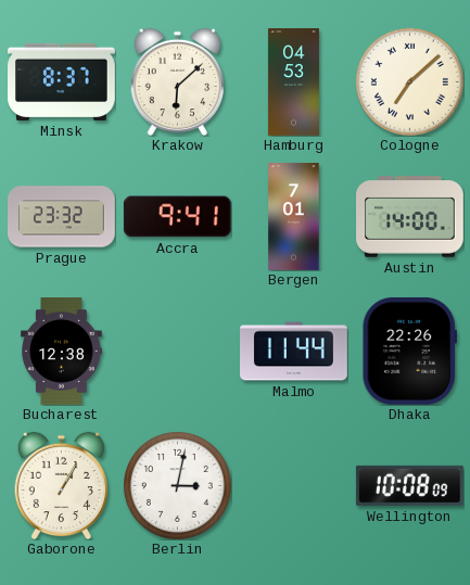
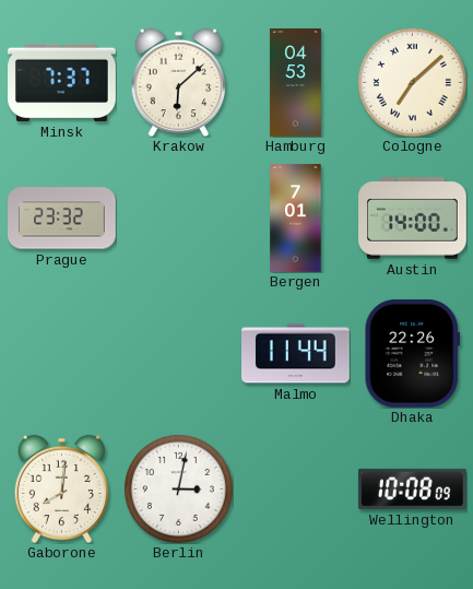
Minsk: 8:37 -> 7:37
Accra: 9:41 -> none
Bucharest: 12:38 -> none
Gaborone: 1:05 -> 8:01
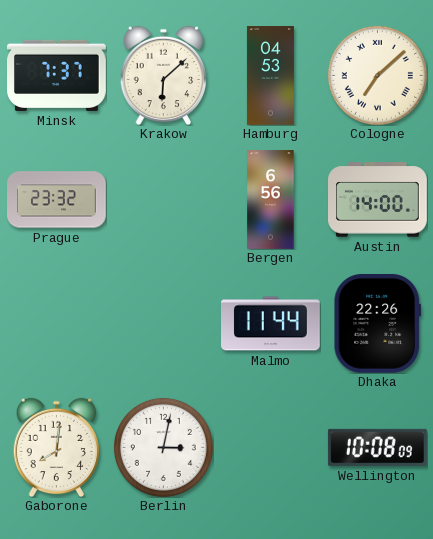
Bergen: 7:01 -> 6:56
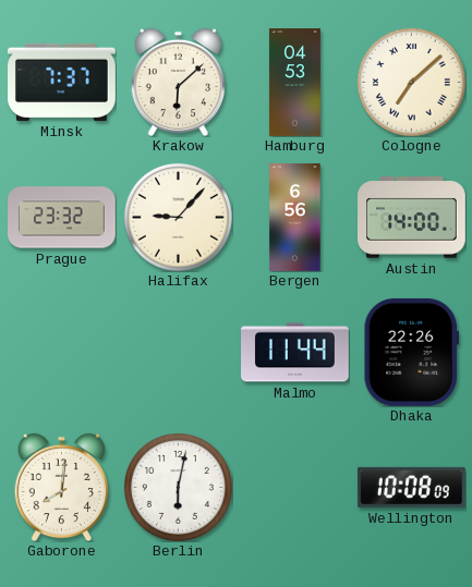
Halifax: none -> 9:07
Berlin: 3:02 -> 6:02
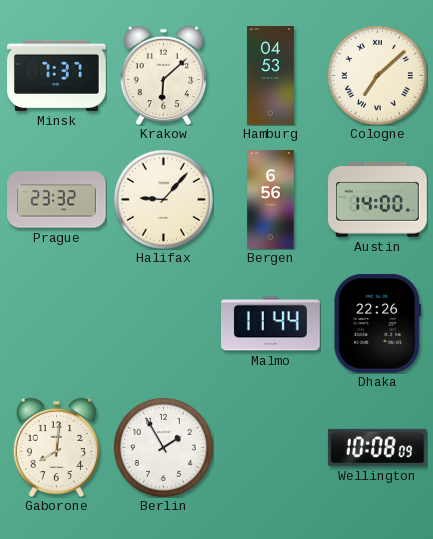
Berlin: 6:02 -> 1:55
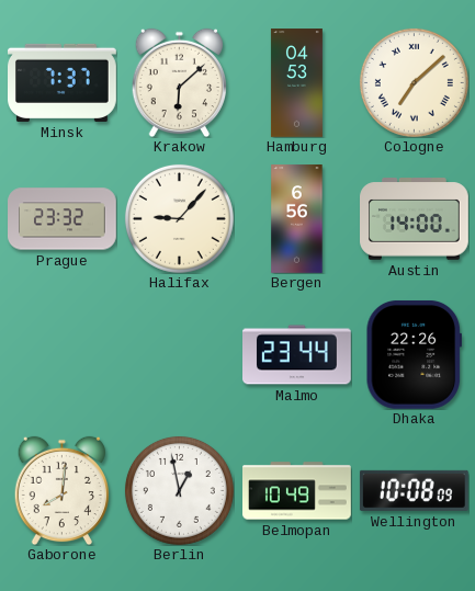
Malmo: 11:44 -> 23:44
Berlin: 1:55 -> 12:58
Belmopan: none -> 10:49
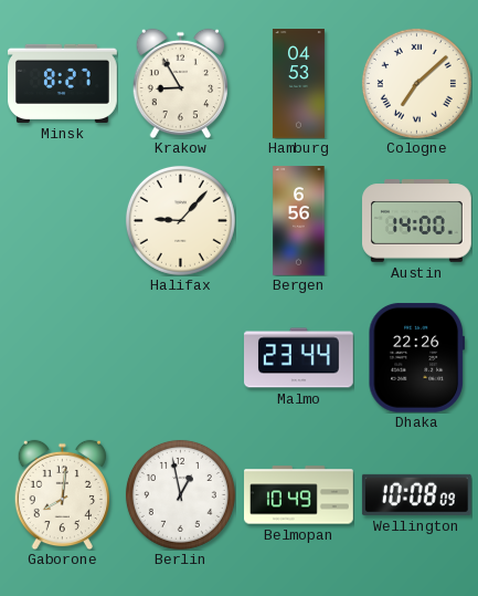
Minsk: 7:37 -> 8:27
Krakow: 6:08 -> 8:55
Prague: 23:32 -> none
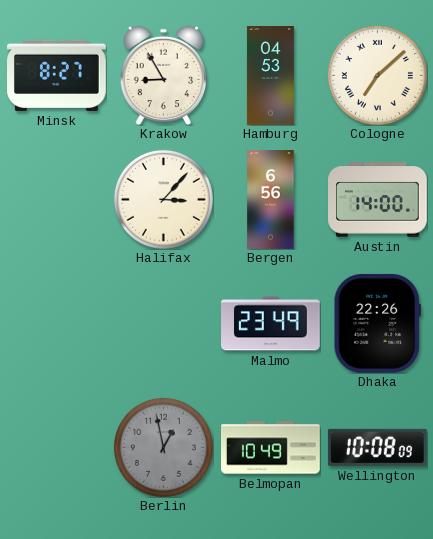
Halifax: 9:07 -> 3:07
Malmo: 23:44 -> 23:49
Gaborone: 8:01 -> none
Berlin dial: white -> grey
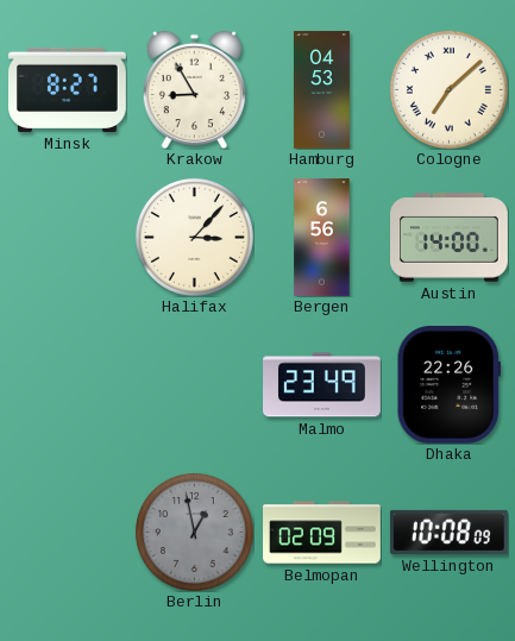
Belmopan: 10:49 -> 02:09
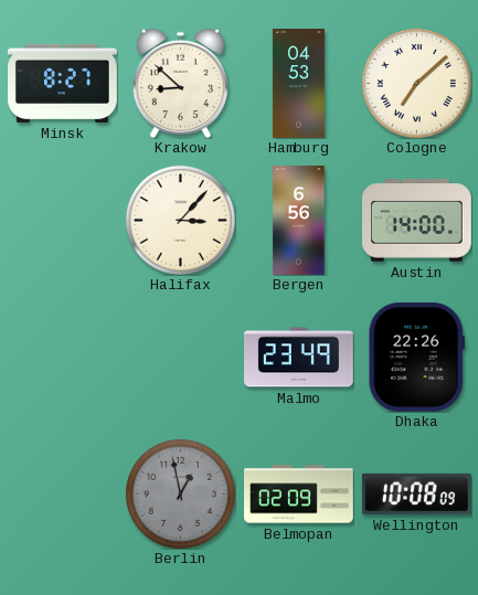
Krakow: 8:55 -> 8:52
